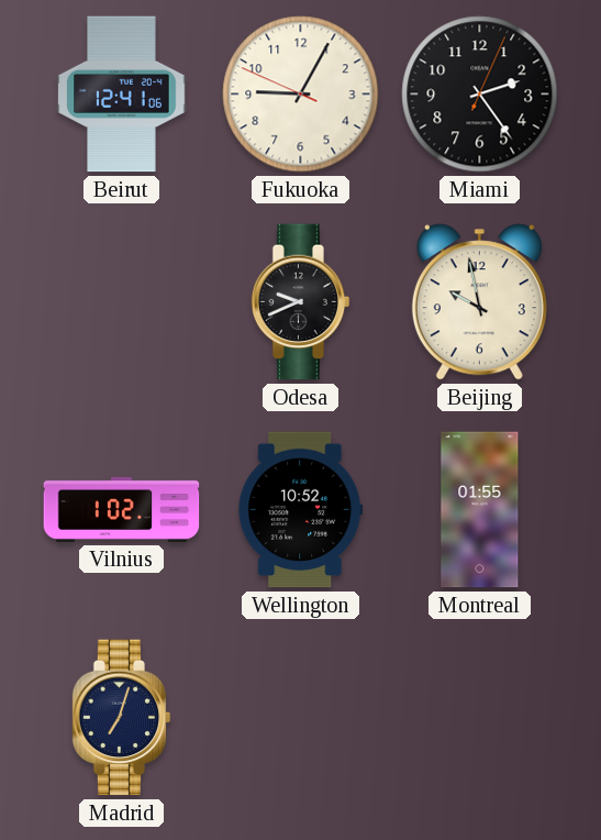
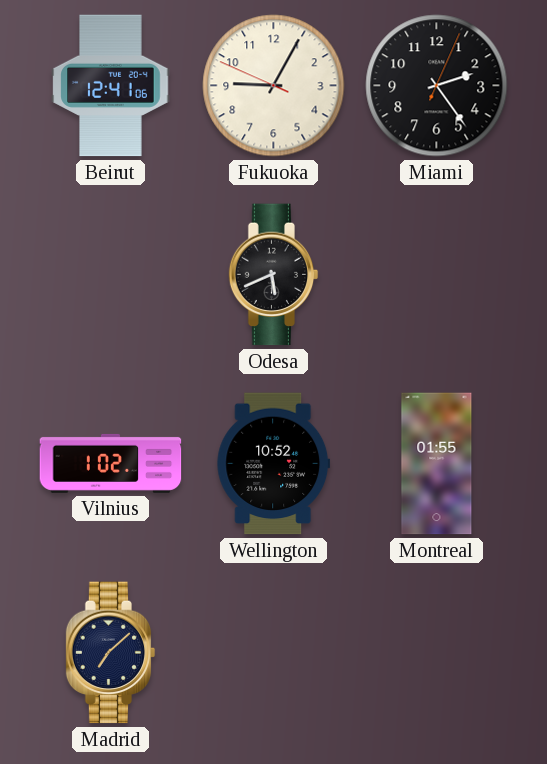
Odesa: 9:41 -> 5:41
Beijing: 9:58 -> none
Madrid: 7:03 -> 7:08
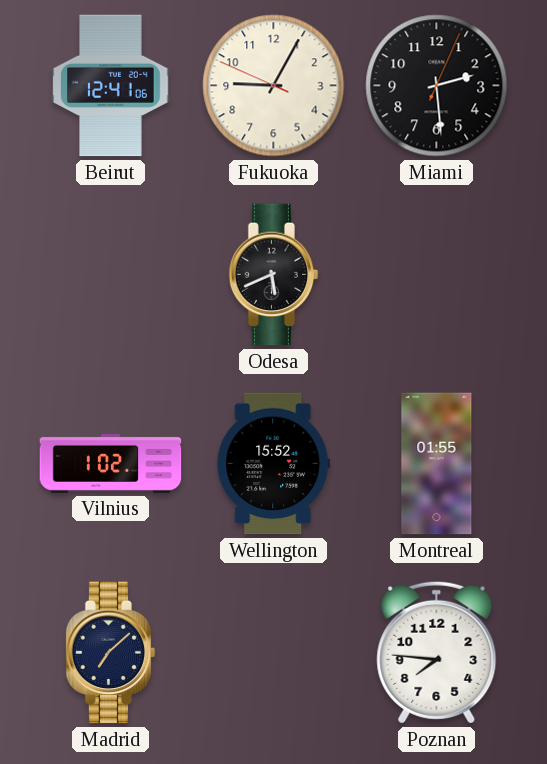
Miami: 2:24 -> 2:29
Wellington: 10:52 -> 15:52
Poznan: none -> 7:46
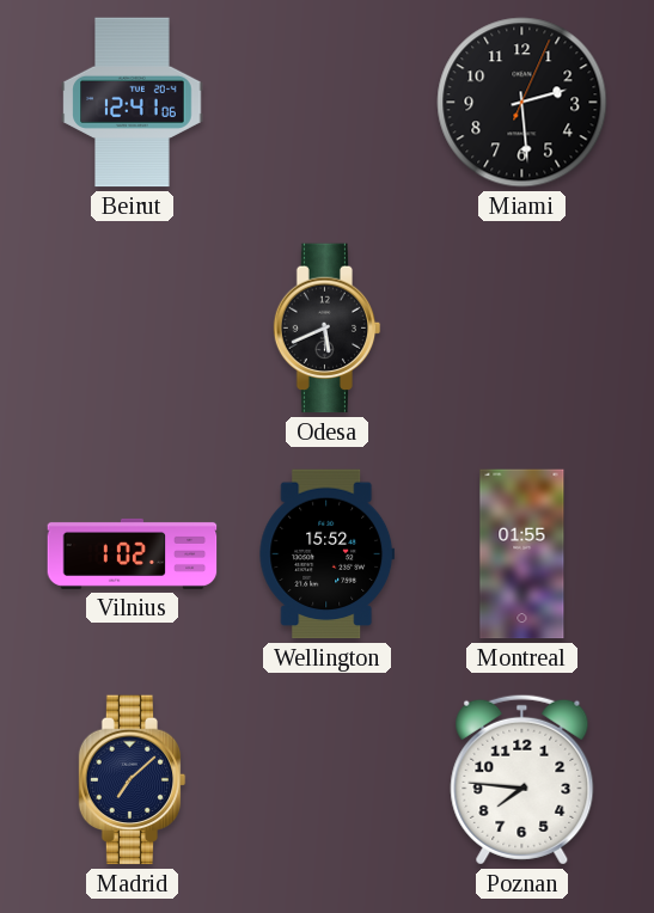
Fukuoka: 9:04 -> none
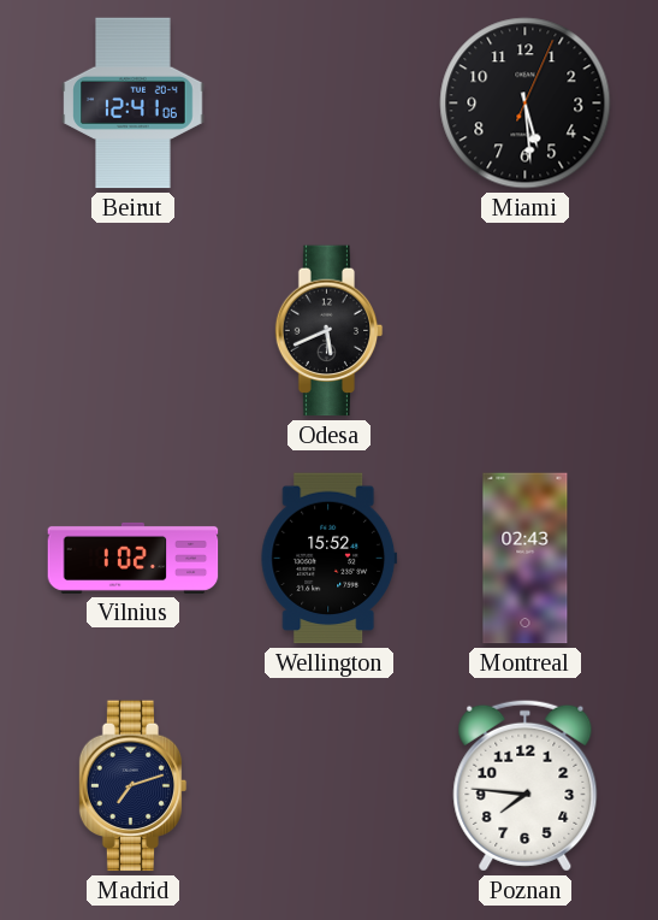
Miami: 2:29 -> 5:29
Montreal: 01:55 -> 02:43
Madrid: 7:08 -> 7:12
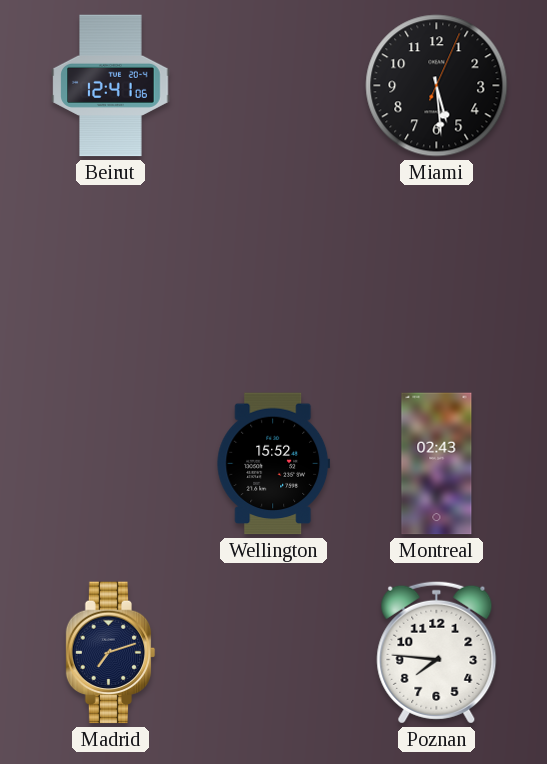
Odesa: 5:41 -> none
Vilnius: 1:02 -> none
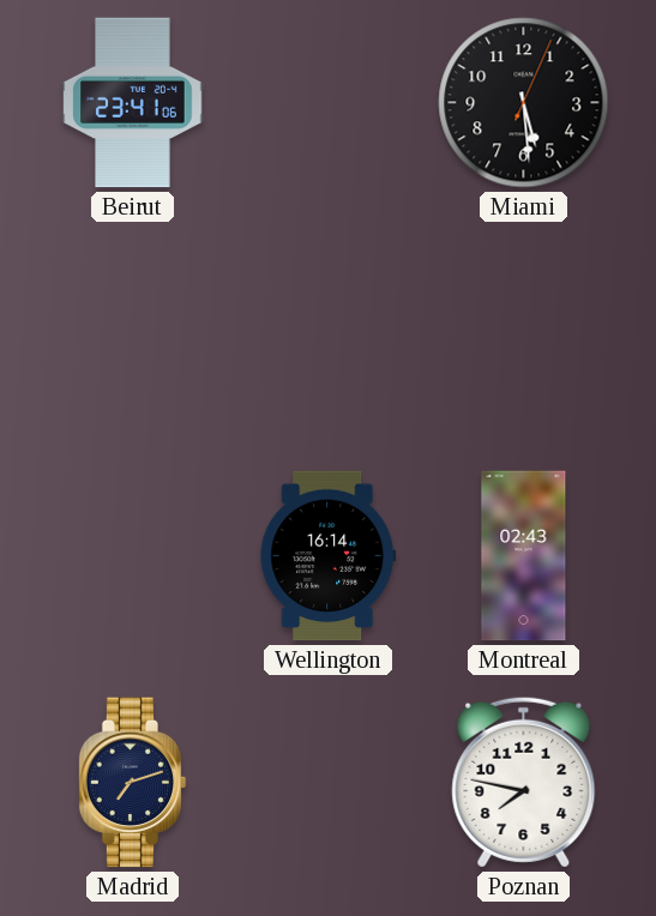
Beirut: 12:41 -> 23:41
Wellington: 15:52 -> 16:14
Poznan: 7:46 -> 7:47
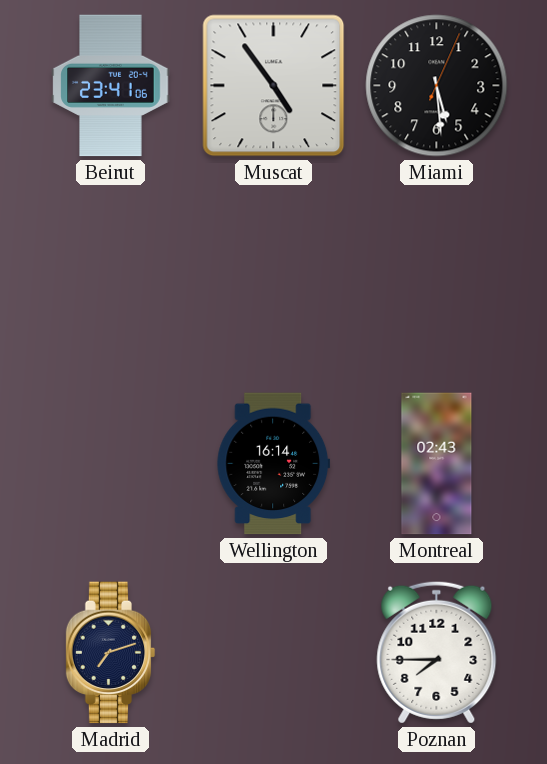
Muscat: none -> 4:54
Poznan: 7:47 -> 7:45
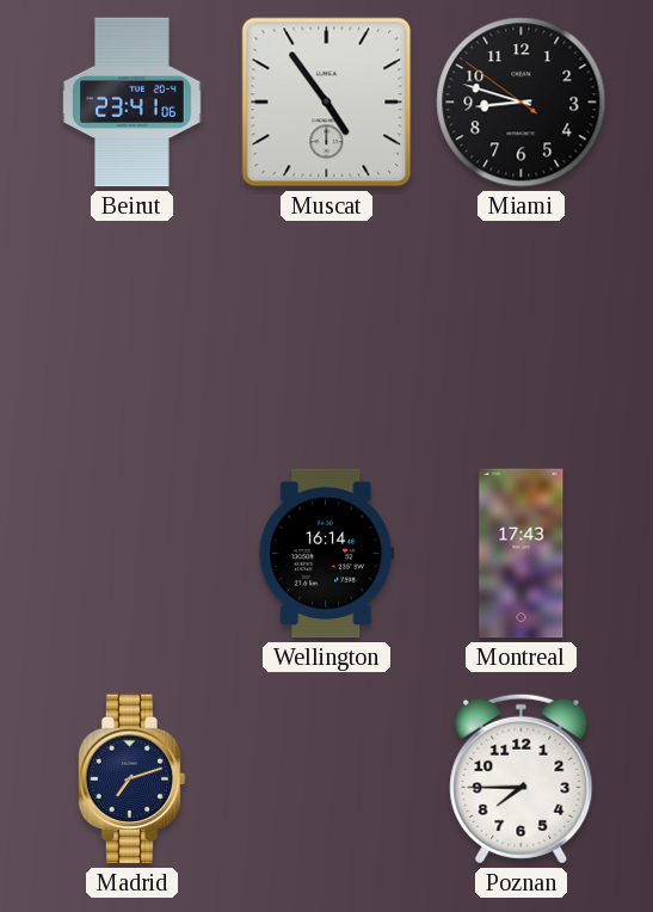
Miami: 5:29 -> 8:47
Montreal: 02:43 -> 17:43
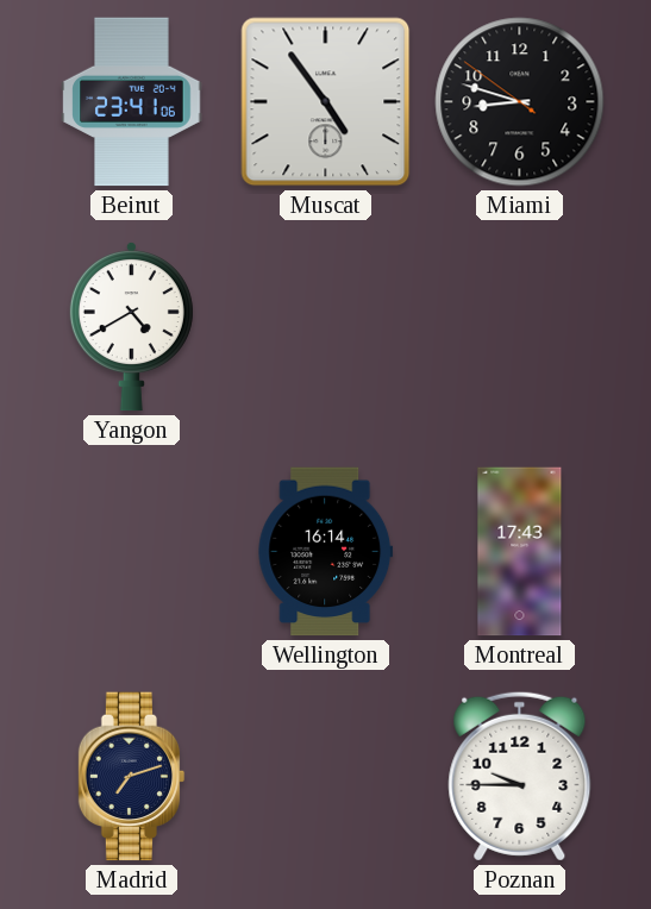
Yangon: none -> 4:40
Poznan: 7:45 -> 9:45
